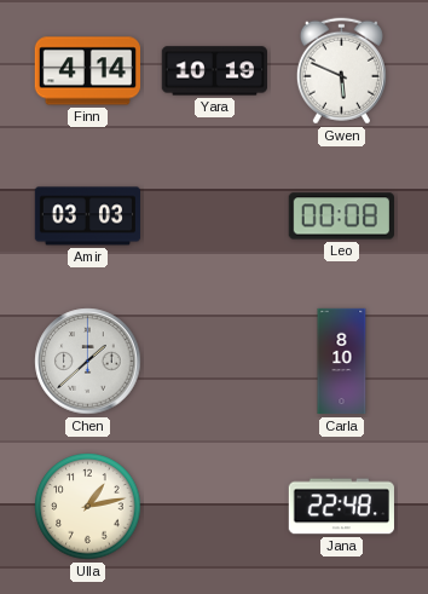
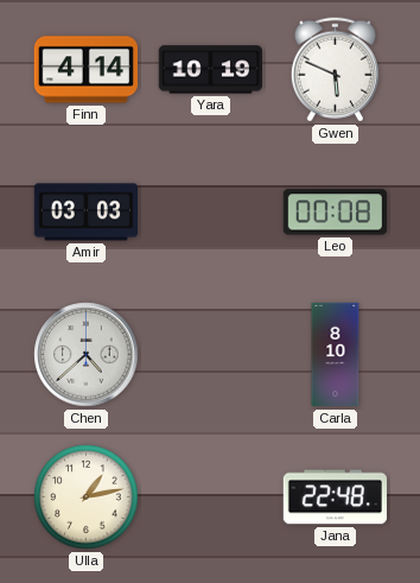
Chen: 1:38 -> 4:38
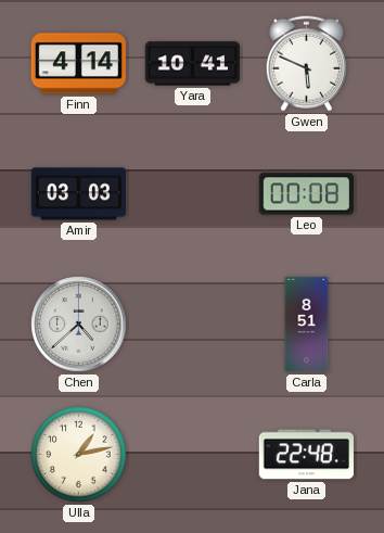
Yara: 10:19 -> 10:41
Carla: 8:10 -> 8:51
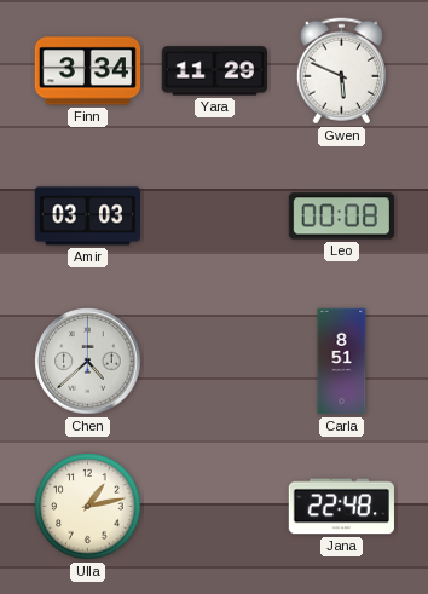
Finn: 4:14 -> 3:34
Yara: 10:41 -> 11:29
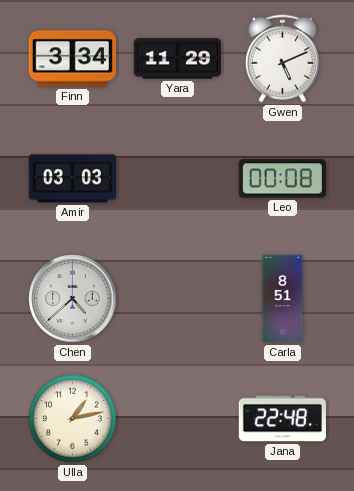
Gwen: 5:49 -> 5:11
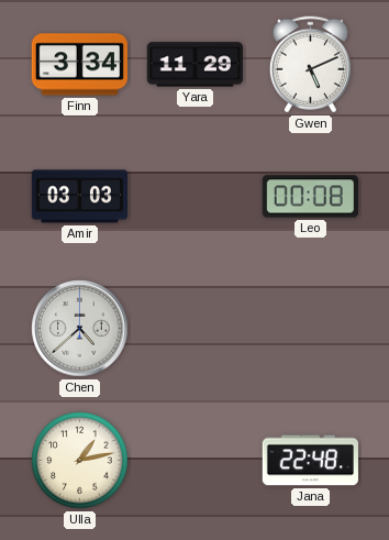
Carla: 8:51 -> none
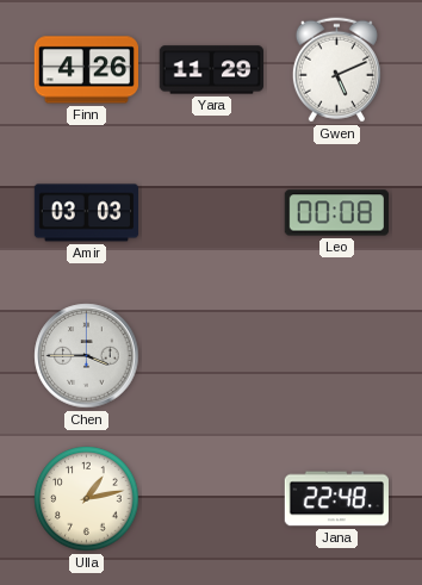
Finn: 3:34 -> 4:26
Chen: 4:38 -> 3:45
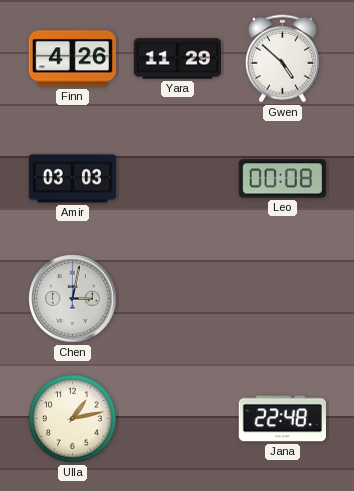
Gwen: 5:11 -> 4:52
Chen: 3:45 -> 3:02
